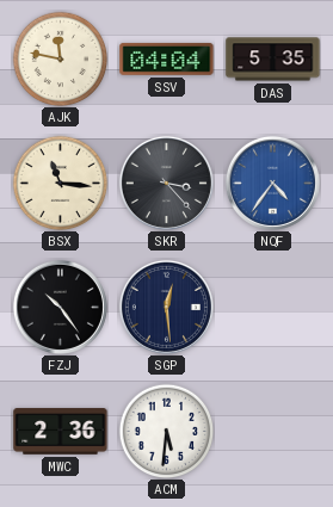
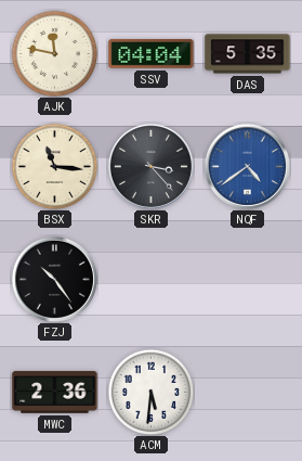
NQF: 4:36 -> 4:39
SGP: 12:29 -> none
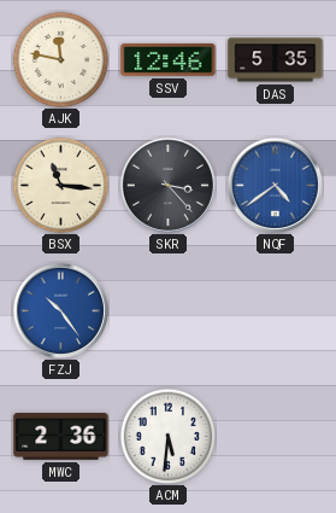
SSV: 04:04 -> 12:46
FZJ dial: black -> blue
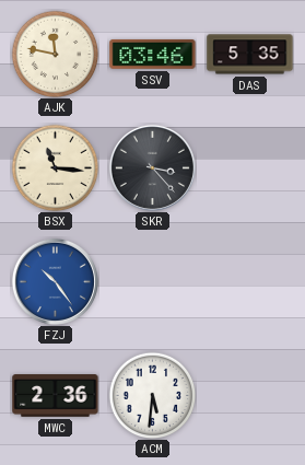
SSV: 12:46 -> 03:46
NQF: 4:39 -> none
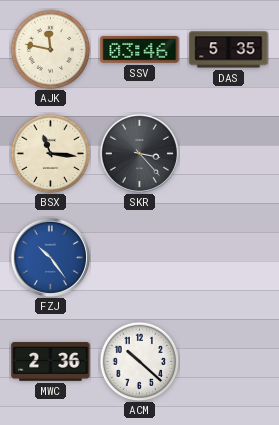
ACM: 5:31 -> 10:22
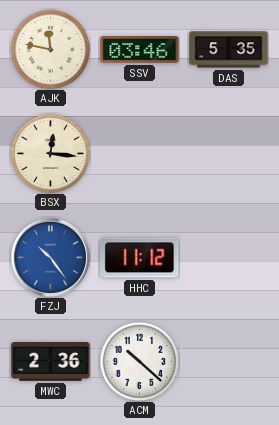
BSX: 11:16 -> 12:16
SKR: 3:23 -> none
HHC: none -> 11:12
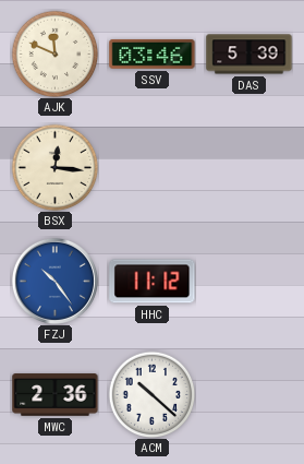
AJK: 11:47 -> 11:49
DAS: 5:35 -> 5:39
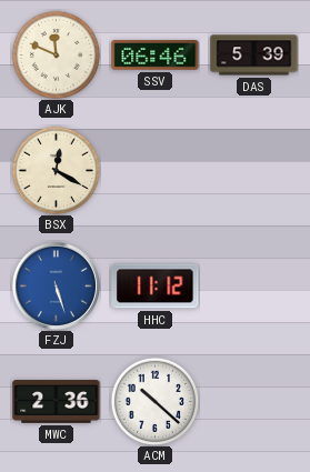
SSV: 03:46 -> 06:46
BSX: 12:16 -> 12:20
FZJ: 10:24 -> 5:27
